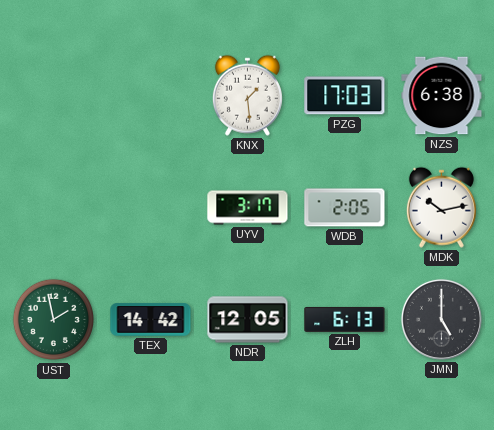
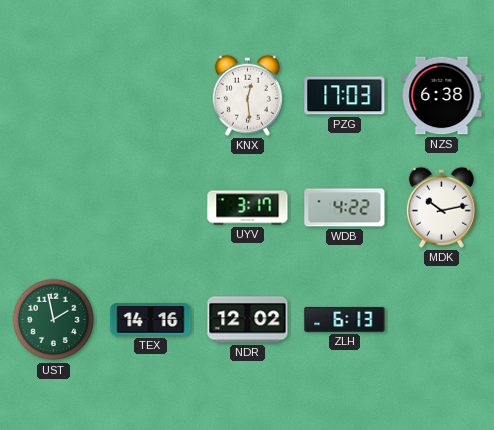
KNX: 1:29 -> 12:29
WDB: 2:05 -> 4:22
TEX: 14:42 -> 14:16
NDR: 12:05 -> 12:02
JMN: 5:00 -> none
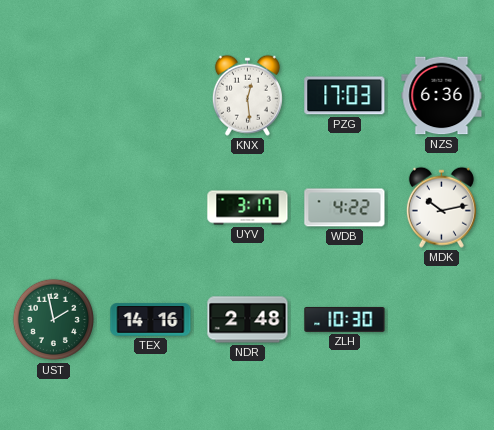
NZS: 6:38 -> 6:36
NDR: 12:02 -> 2:48
ZLH: 6:13 -> 10:30
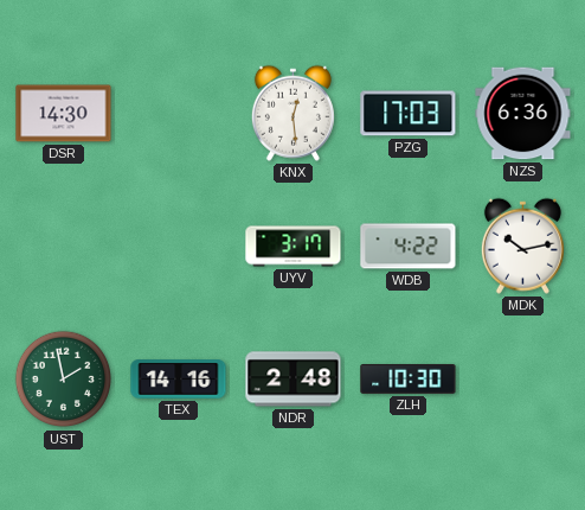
DSR: none -> 14:30
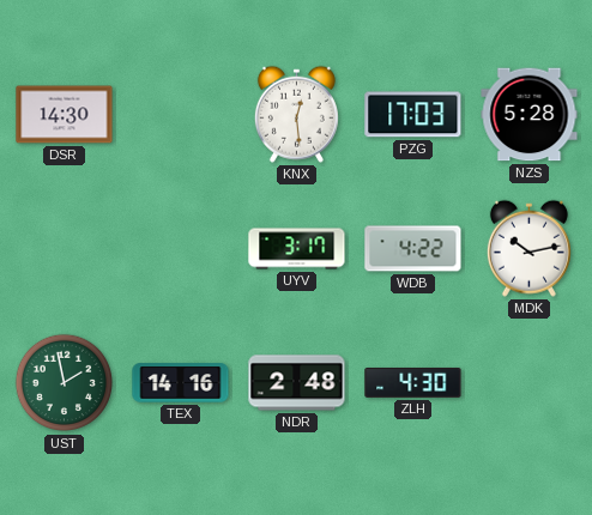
NZS: 6:36 -> 5:28
ZLH: 10:30 -> 4:30
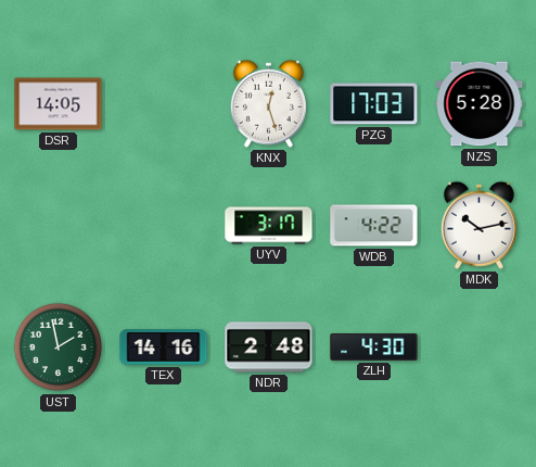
DSR: 14:30 -> 14:05
KNX: 12:29 -> 12:27
